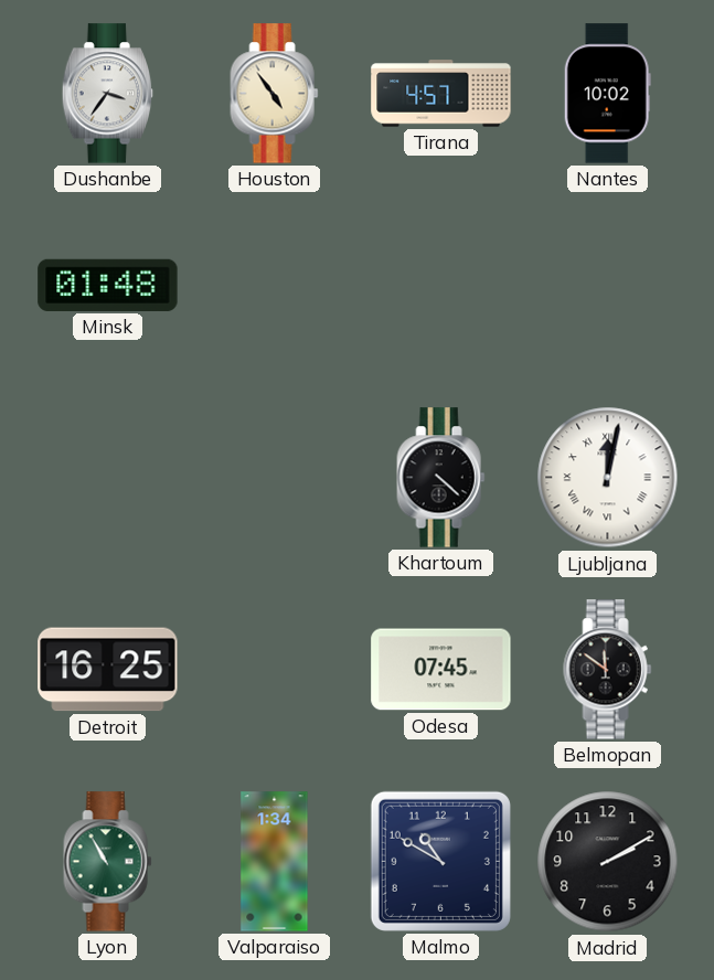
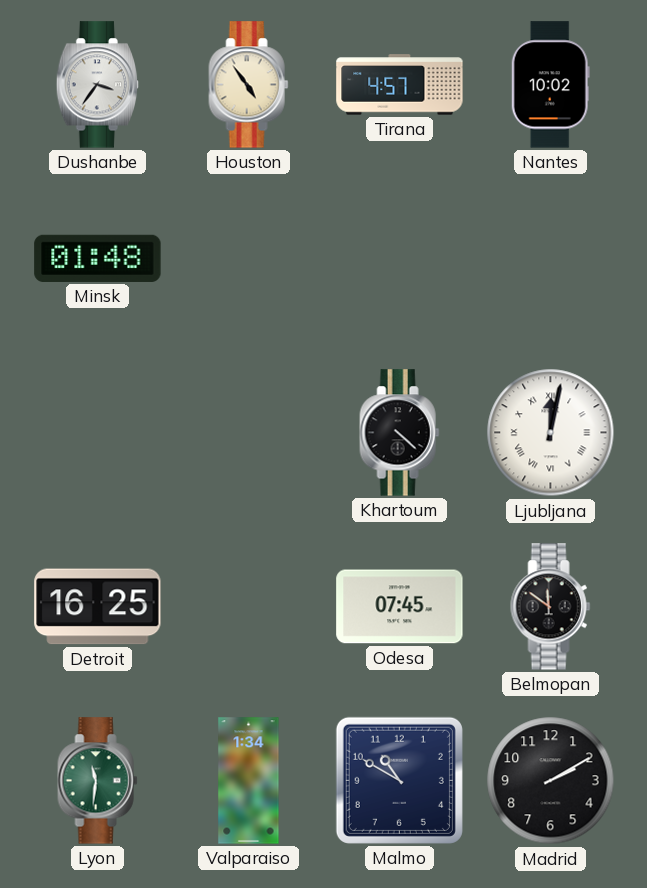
Lyon: 10:55 -> 11:31
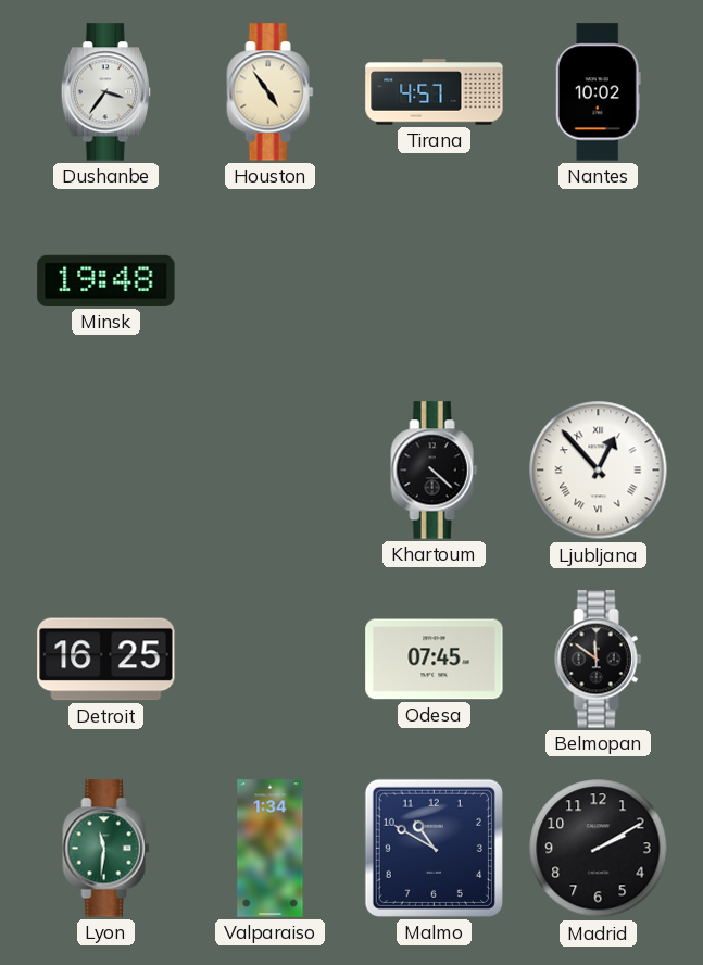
Minsk: 01:48 -> 19:48
Ljubljana: 12:02 -> 12:53
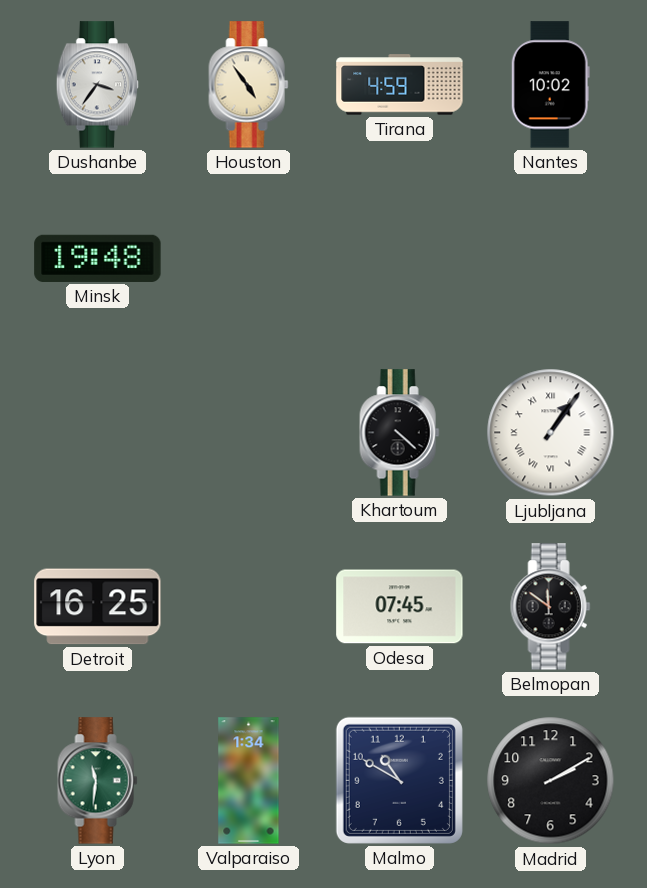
Tirana: 4:57 -> 4:59
Ljubljana: 12:53 -> 1:06
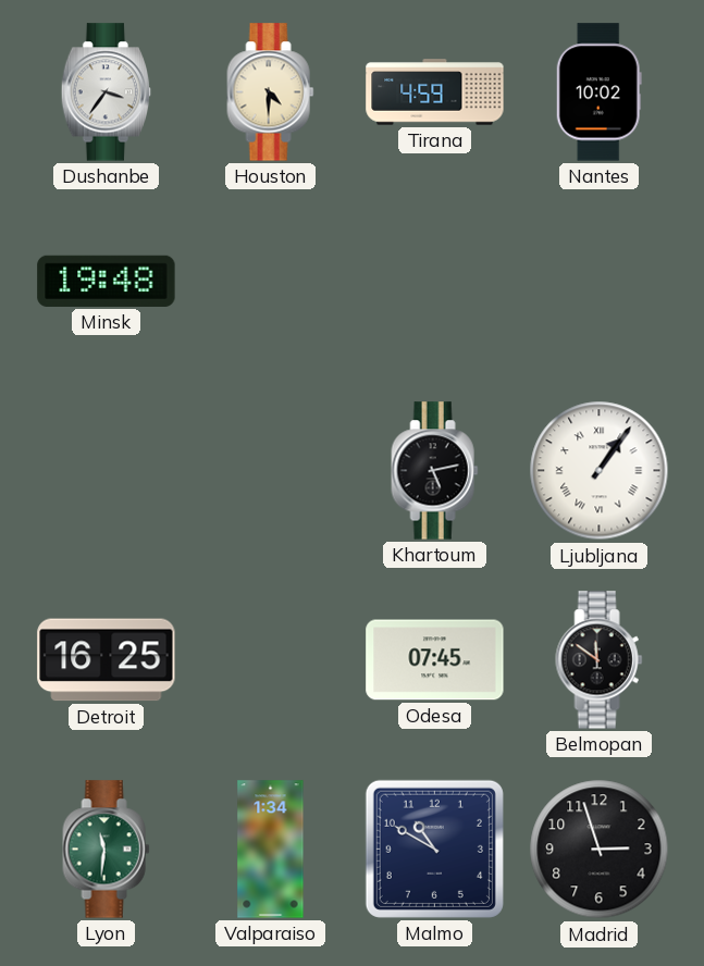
Houston: 4:54 -> 4:30
Khartoum: 4:22 -> 5:13
Madrid: 2:10 -> 2:57
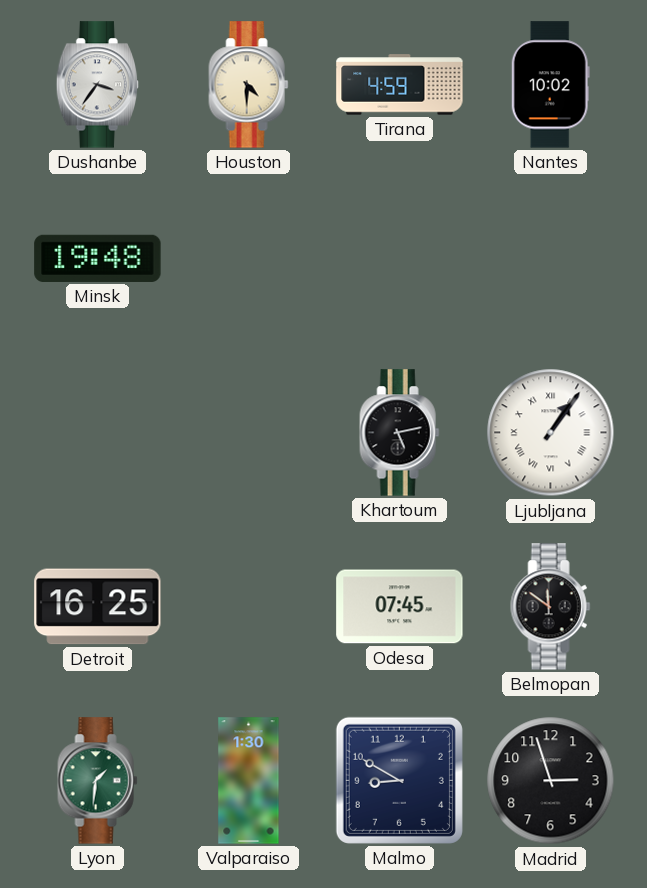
Lyon: 11:31 -> 1:31
Valparaiso: 1:34 -> 1:30
Malmo: 10:50 -> 8:50
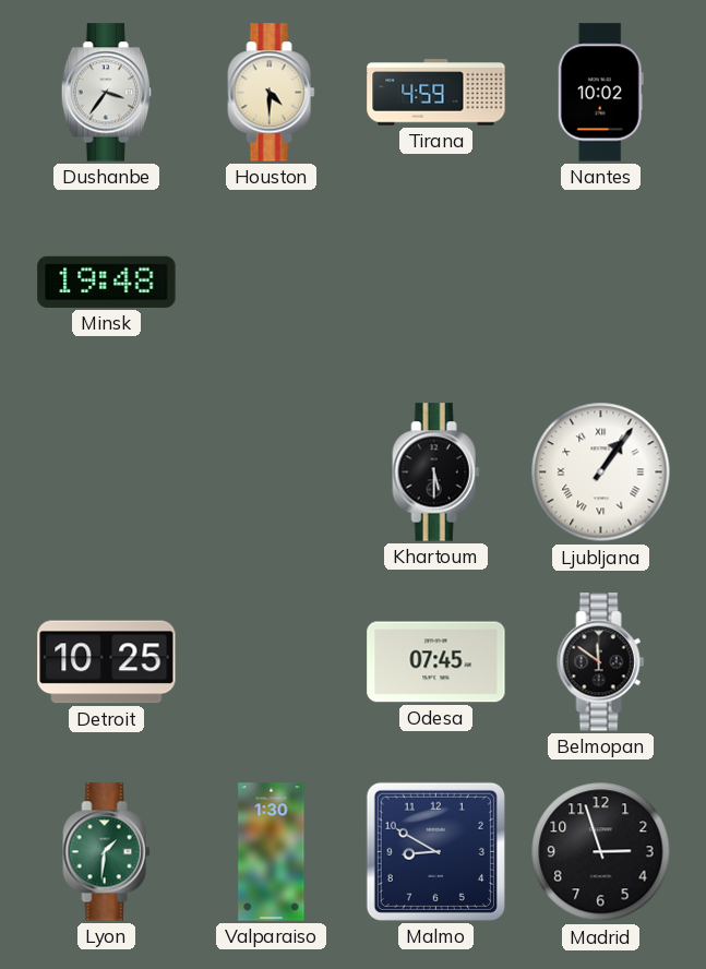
Khartoum: 5:13 -> 5:30
Detroit: 16:25 -> 10:25
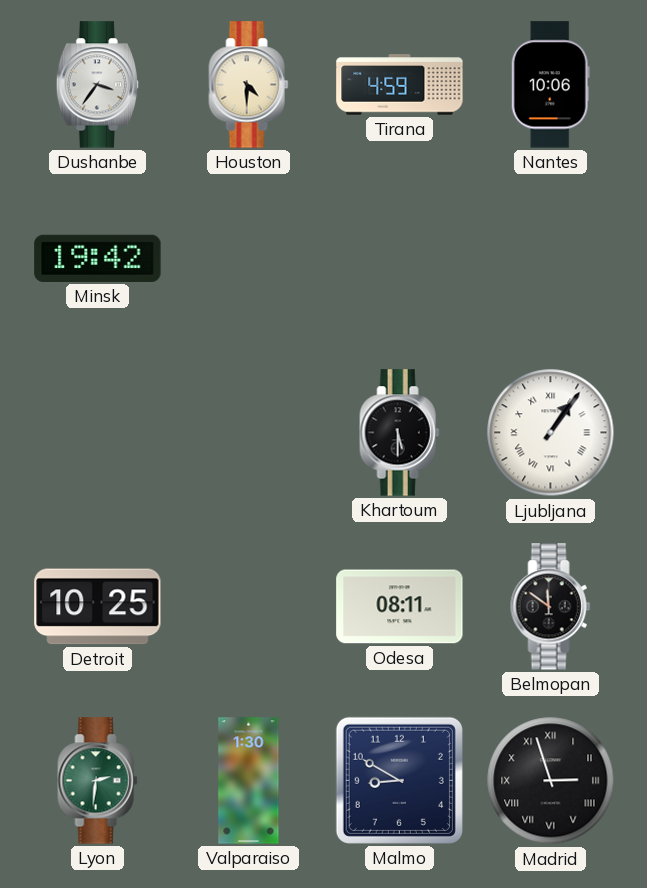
Nantes: 10:02 -> 10:06
Minsk: 19:48 -> 19:42
Odesa: 07:45 -> 08:11
Lyon: 1:31 -> 2:31
Madrid numerals: Arabic -> Roman
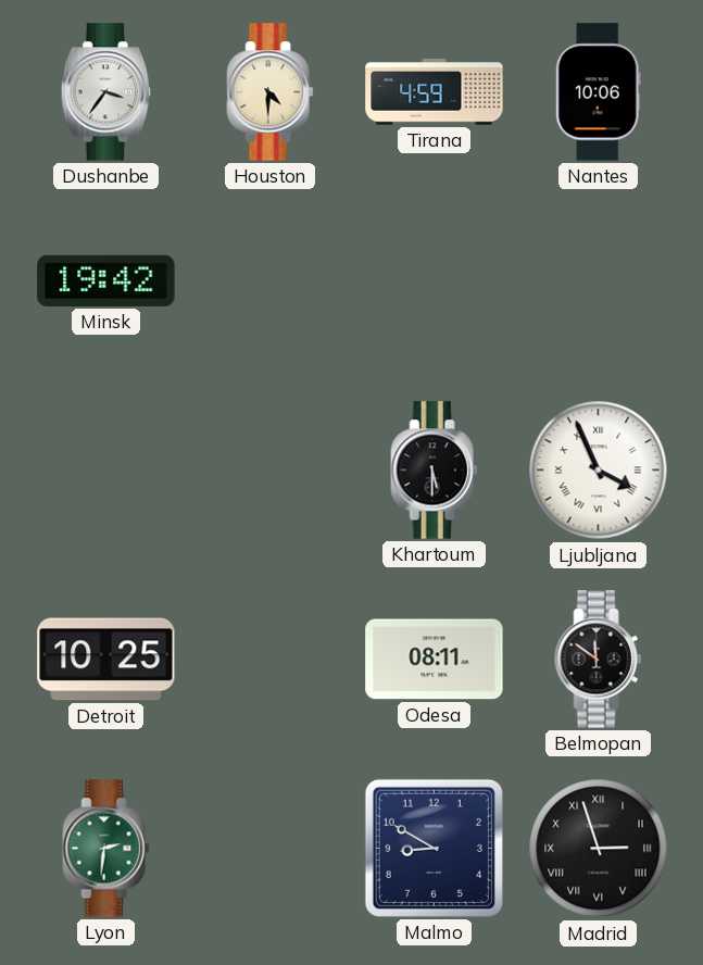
Ljubljana: 1:06 -> 3:56
Valparaiso: 1:30 -> none
